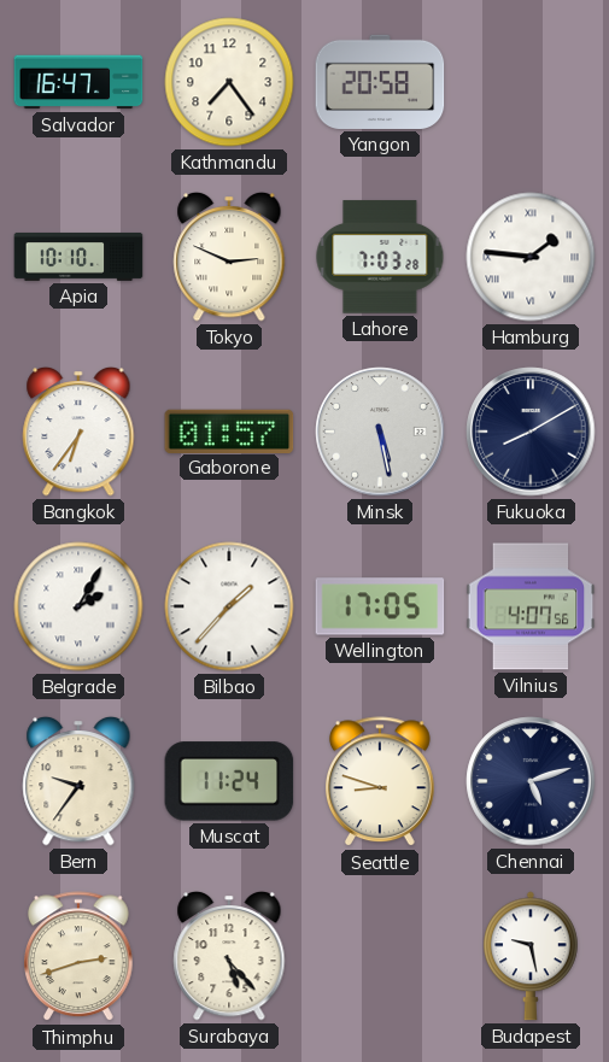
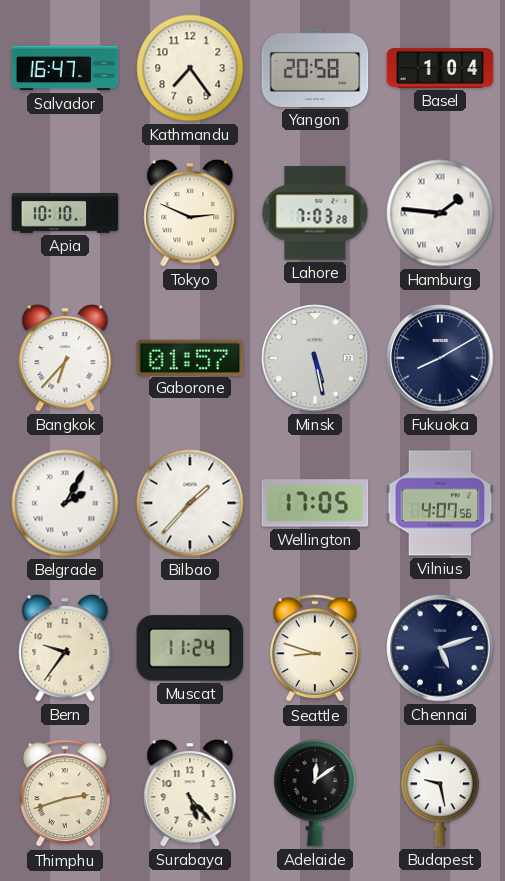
Basel: none -> 1:04
Bangkok: 6:36 -> 6:37
Adelaide: none -> 12:09
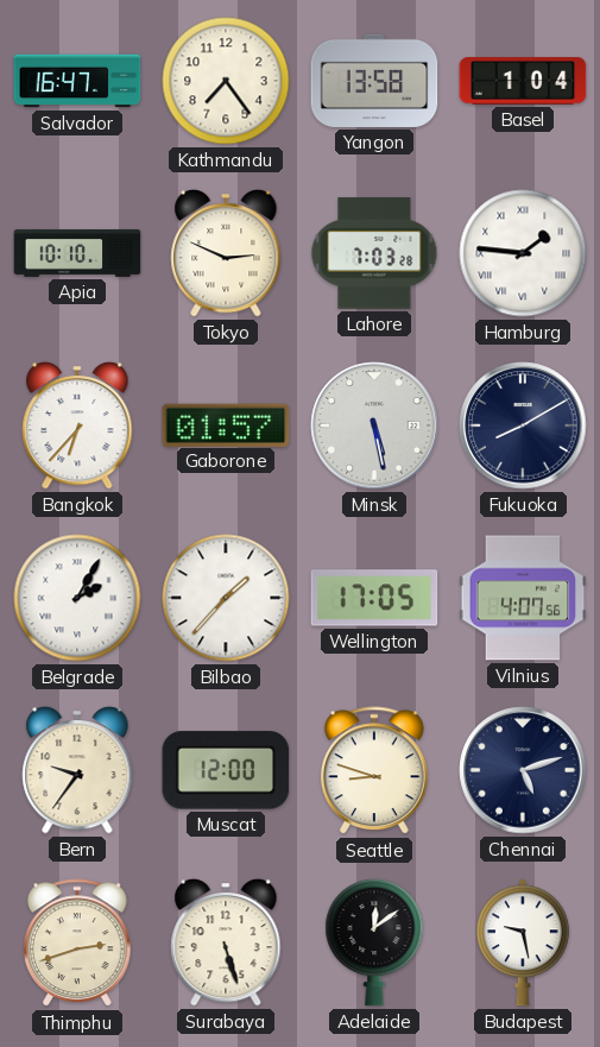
Yangon: 20:58 -> 13:58
Muscat: 11:24 -> 12:00
Surabaya: 5:23 -> 5:27
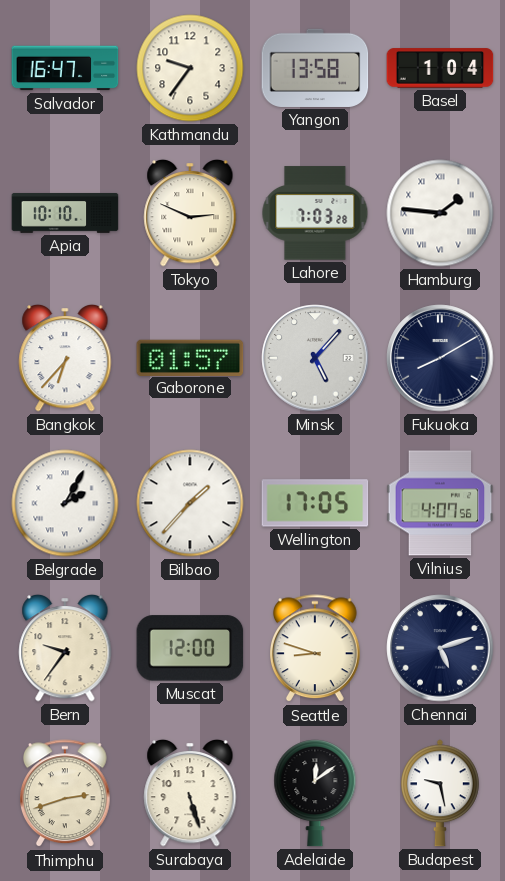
Kathmandu: 7:24 -> 9:36
Minsk: 5:28 -> 5:07
